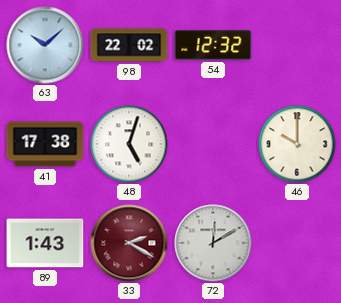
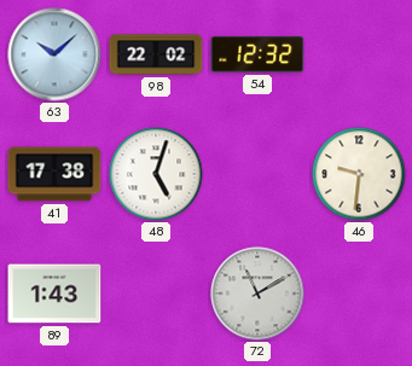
46: 10:00 -> 9:31
33: 2:20 -> none
72: 12:10 -> 11:10
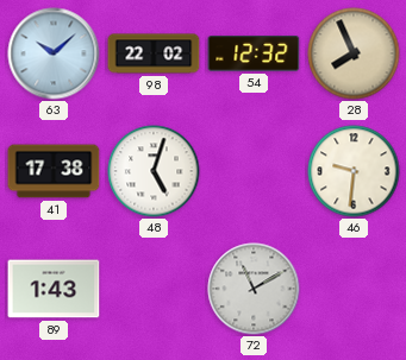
28: none -> 7:56
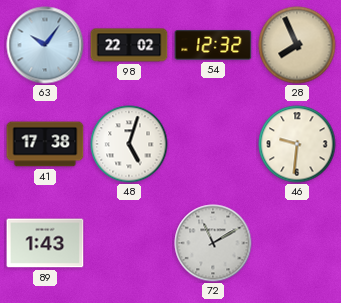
63: 10:08 -> 10:06
